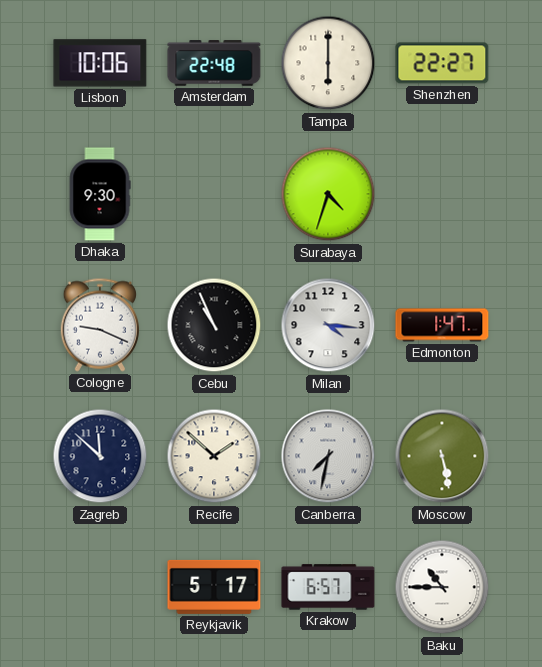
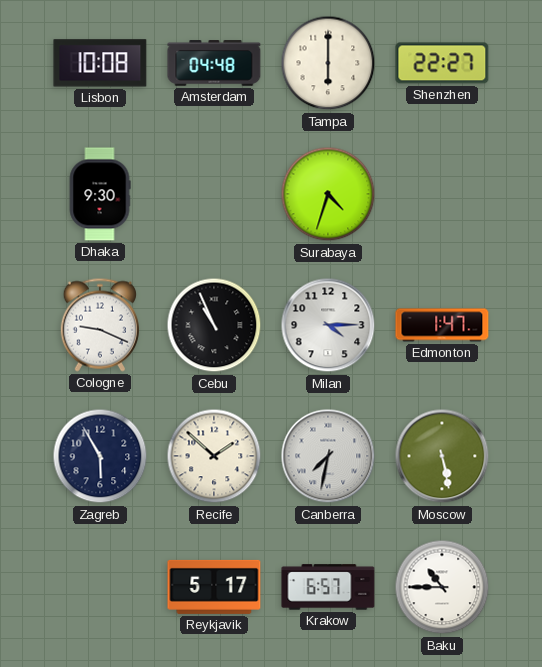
Lisbon: 10:06 -> 10:08
Amsterdam: 22:48 -> 04:48
Milan: 4:16 -> 4:15
Zagreb: 11:52 -> 5:55
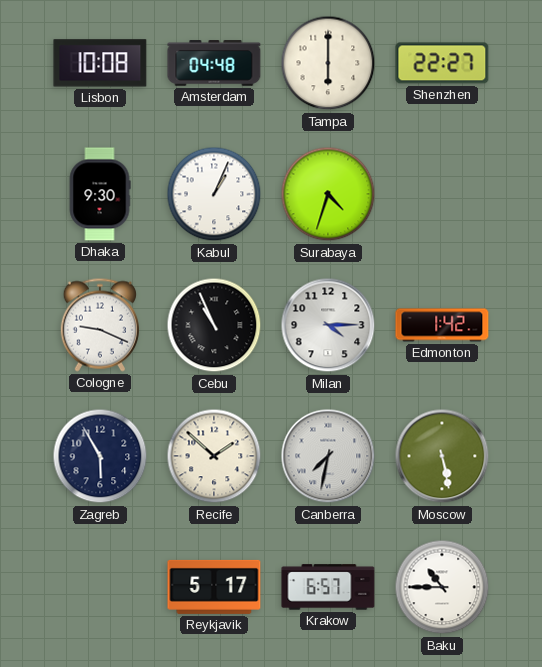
Kabul: none -> 1:04
Edmonton: 1:47 -> 1:42
